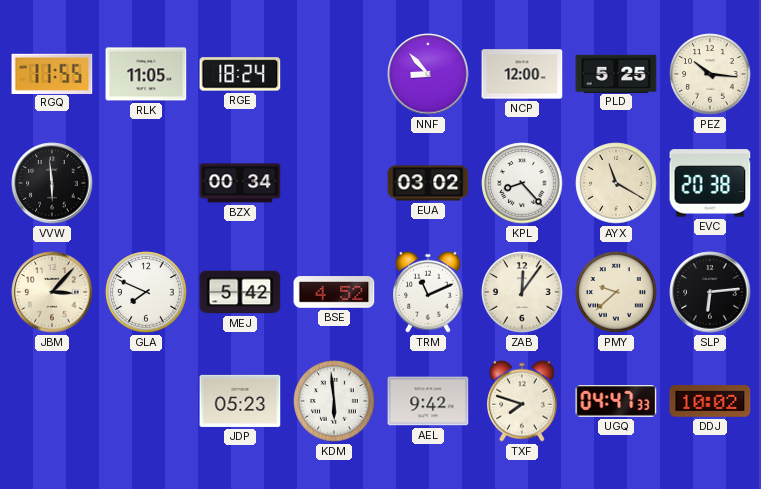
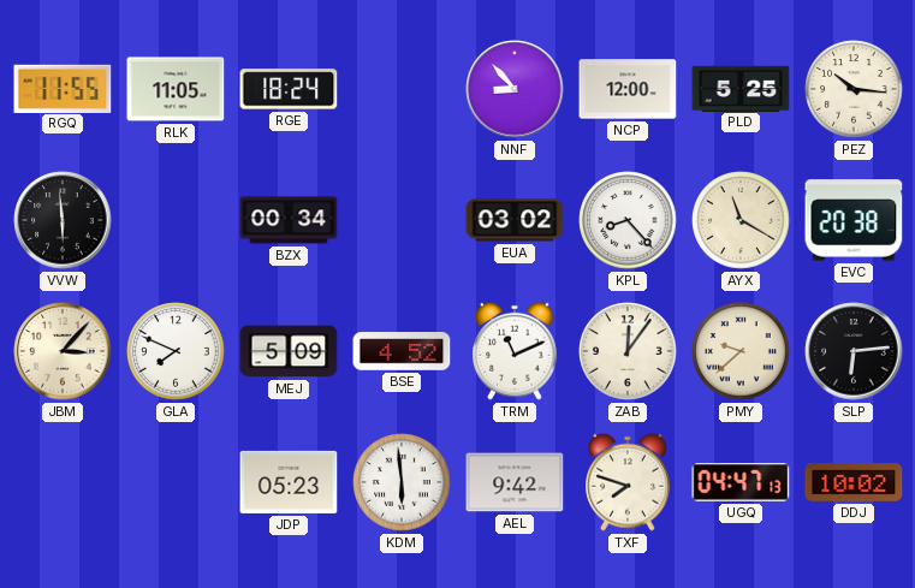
MEJ: 5:42 -> 5:09
UGQ: 04:47:33 -> 04:47:13
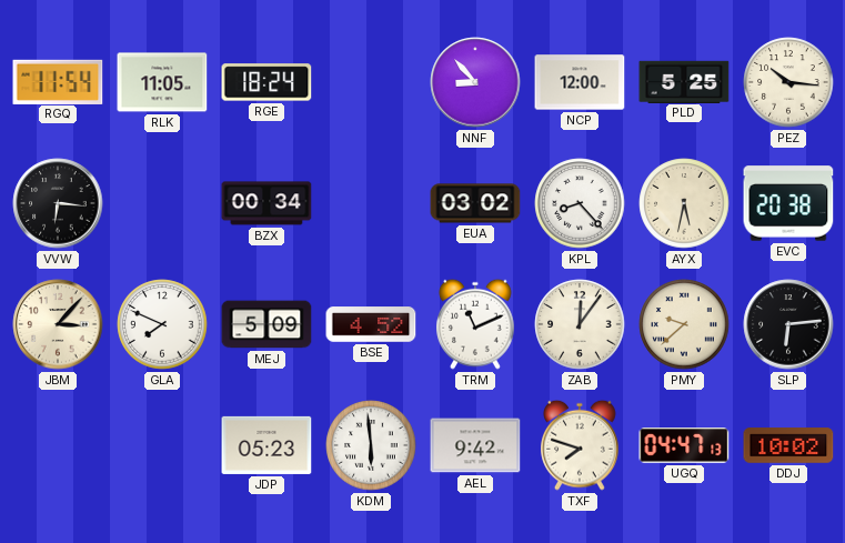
RGQ: 11:55 -> 11:54
VVW: 5:59 -> 6:16
AYX: 11:20 -> 5:32
